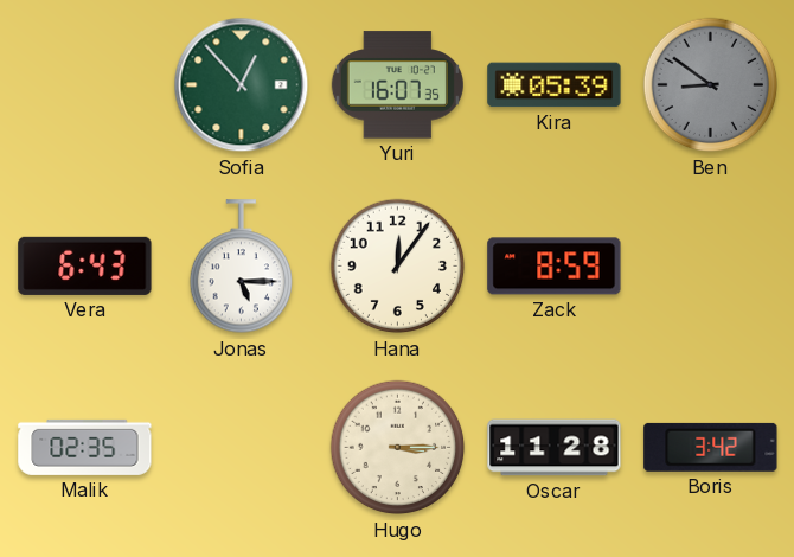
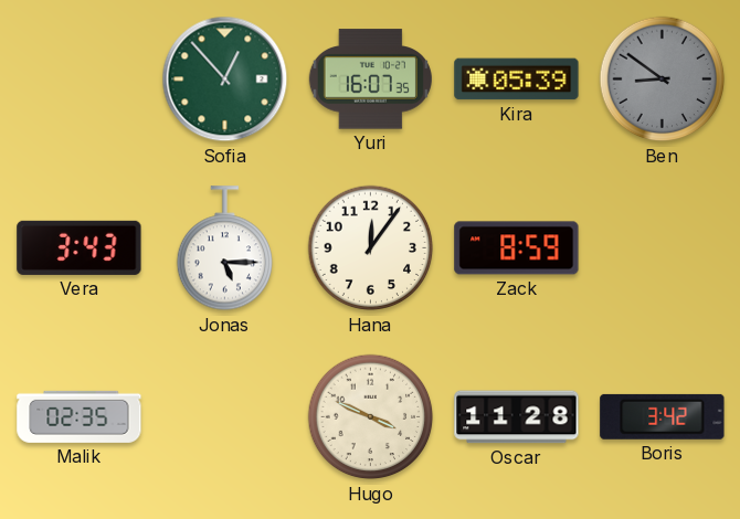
Vera: 6:43 -> 3:43
Hugo: 3:15 -> 3:49
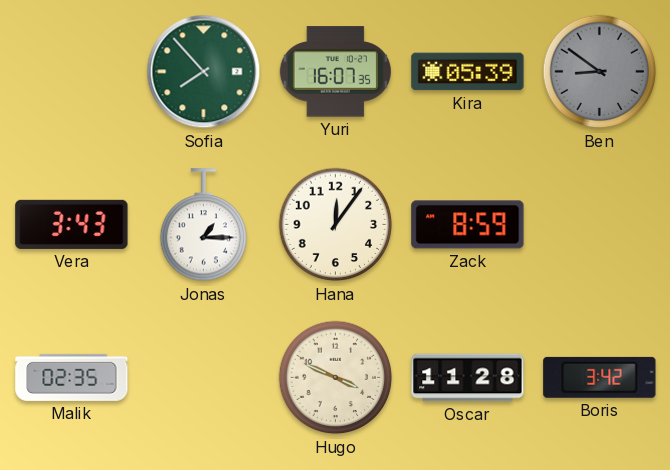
Sofia: 12:53 -> 7:53
Jonas: 5:15 -> 1:15
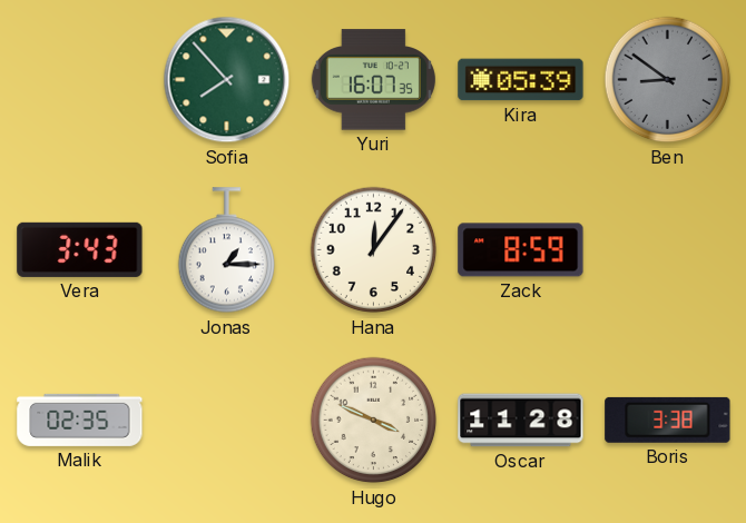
Boris: 3:42 -> 3:38
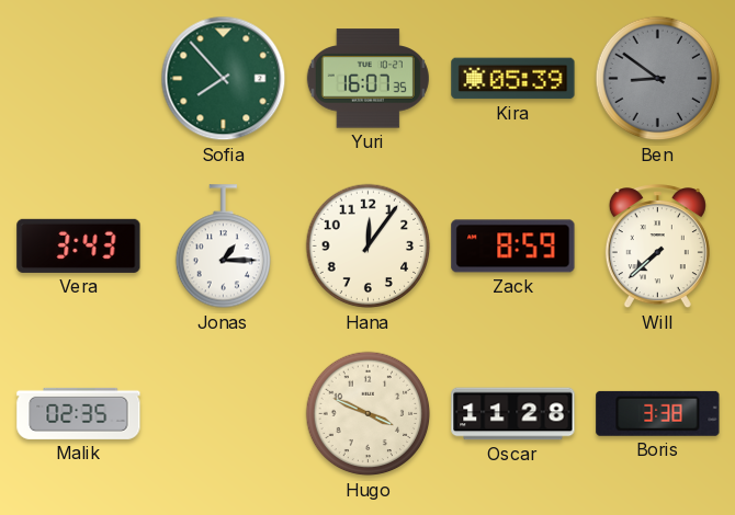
Will: none -> 7:38
